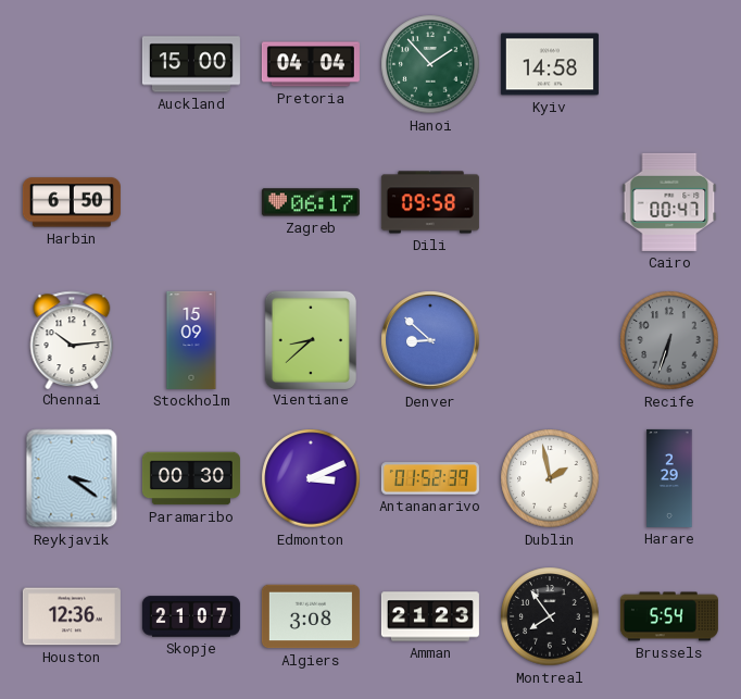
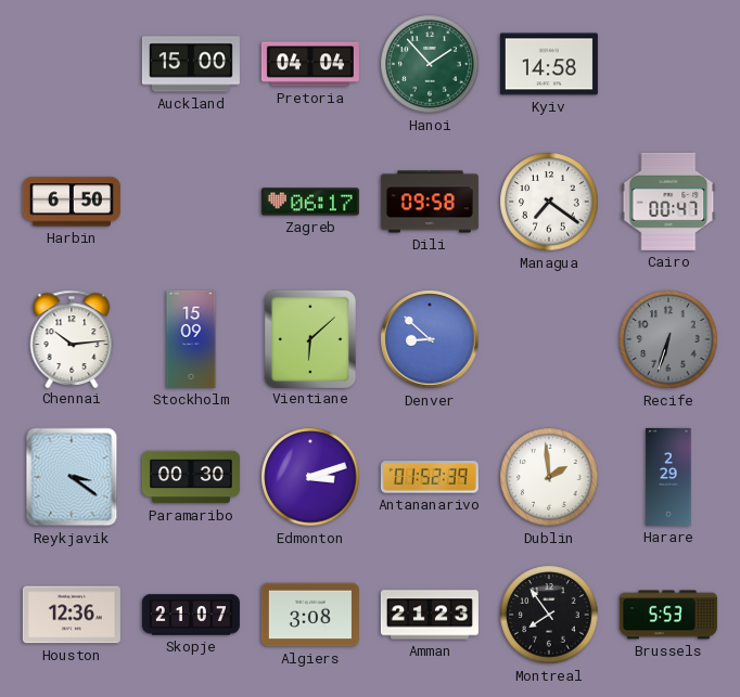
Managua: none -> 7:21
Vientiane: 8:38 -> 6:08
Edmonton: 3:11 -> 3:12
Dublin: 1:58 -> 1:59
Brussels: 5:54 -> 5:53
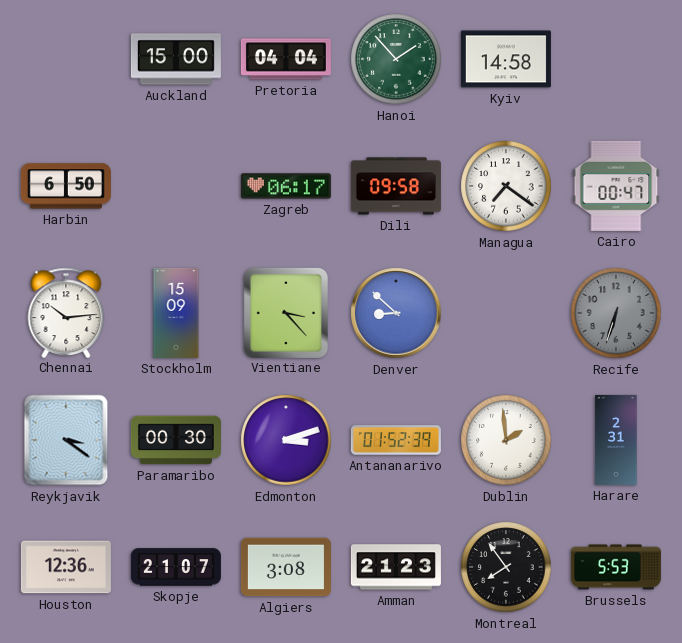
Vientiane: 6:08 -> 3:23
Harare: 2:29 -> 2:31
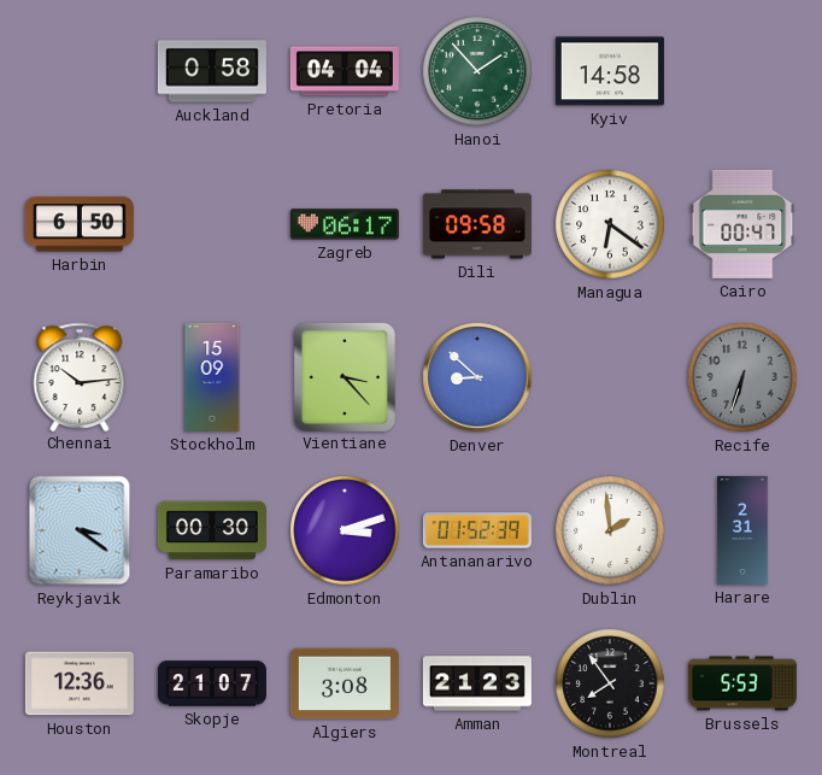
Auckland: 15:00 -> 0:58
Managua: 7:21 -> 6:21
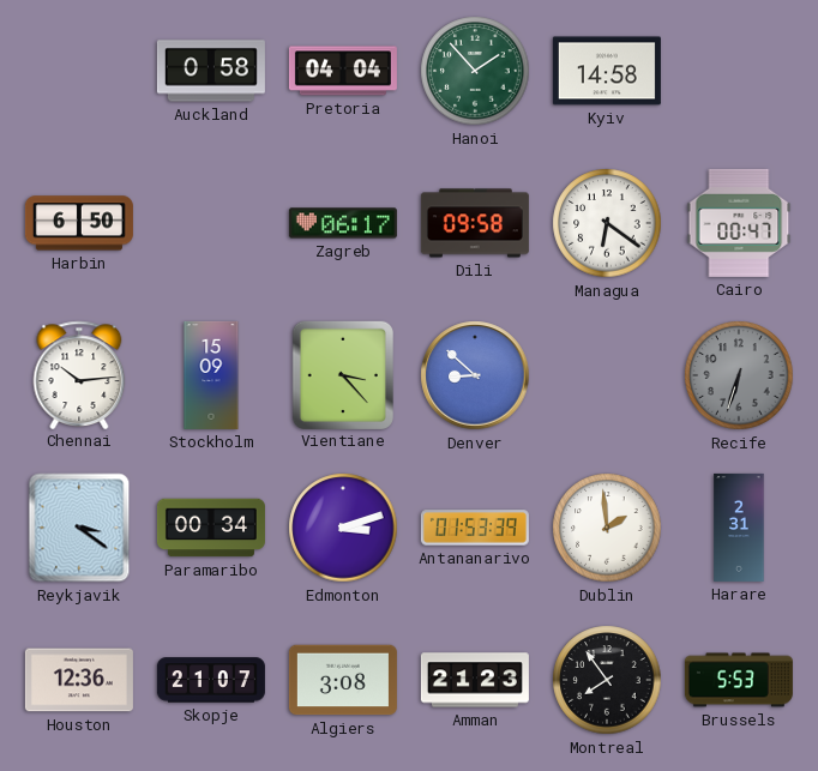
Paramaribo: 00:30 -> 00:34
Antananarivo: 01:52 -> 01:53
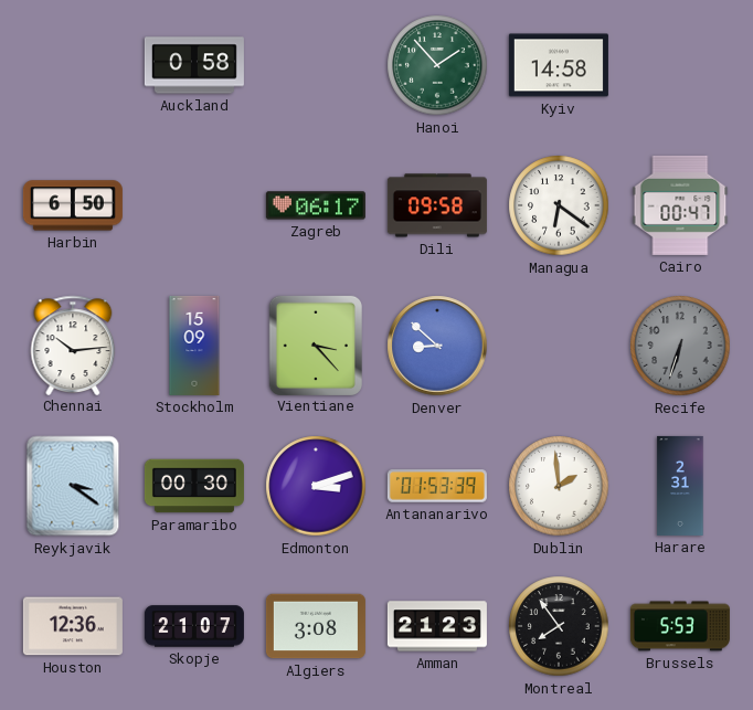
Pretoria: 04:04 -> none
Paramaribo: 00:34 -> 00:30
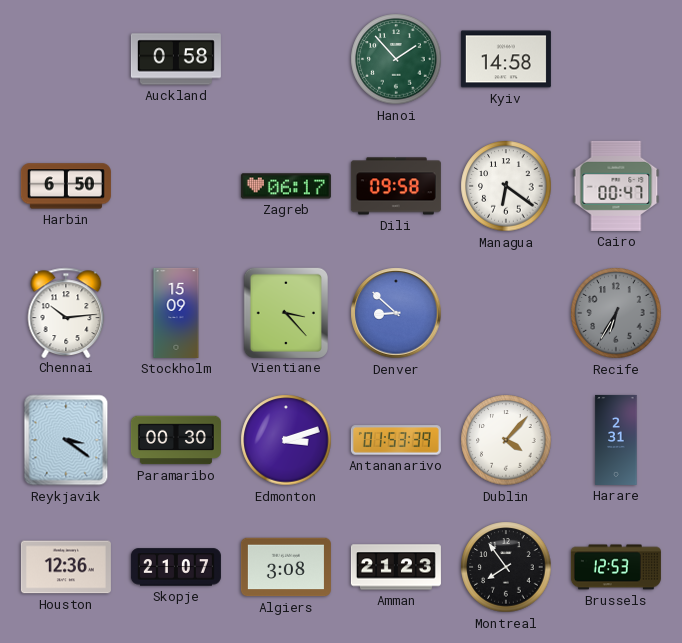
Recife: 6:33 -> 6:35
Dublin: 1:59 -> 4:07
Brussels: 5:53 -> 12:53
